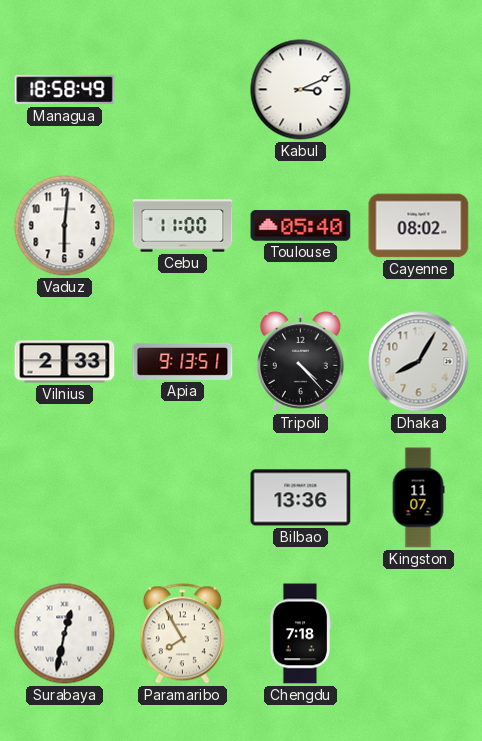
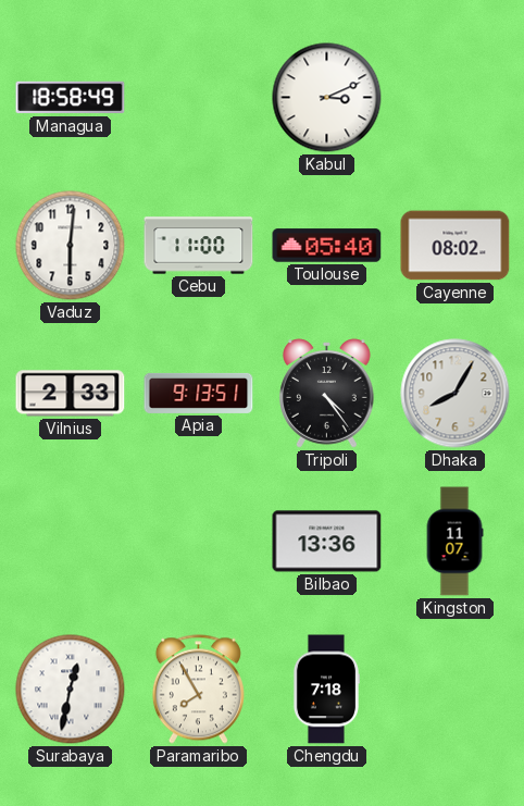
Tripoli: 4:23 -> 4:24
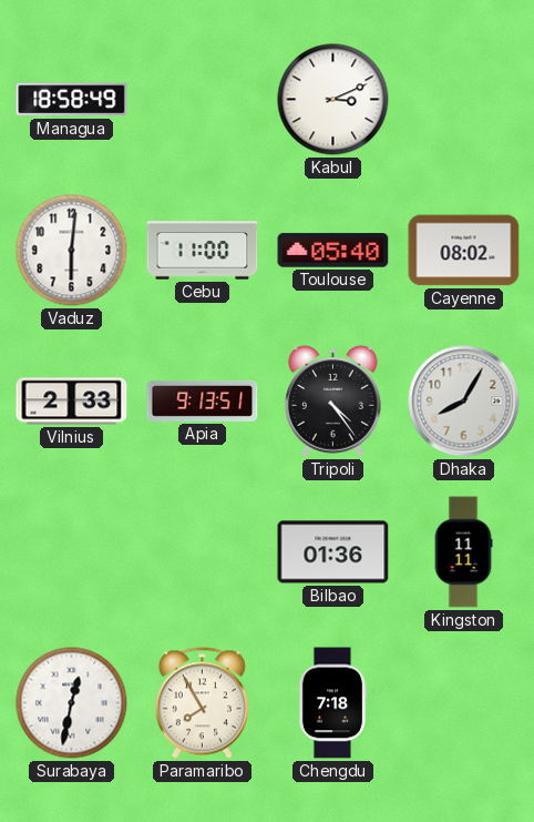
Bilbao: 13:36 -> 01:36
Kingston: 11:07 -> 11:11
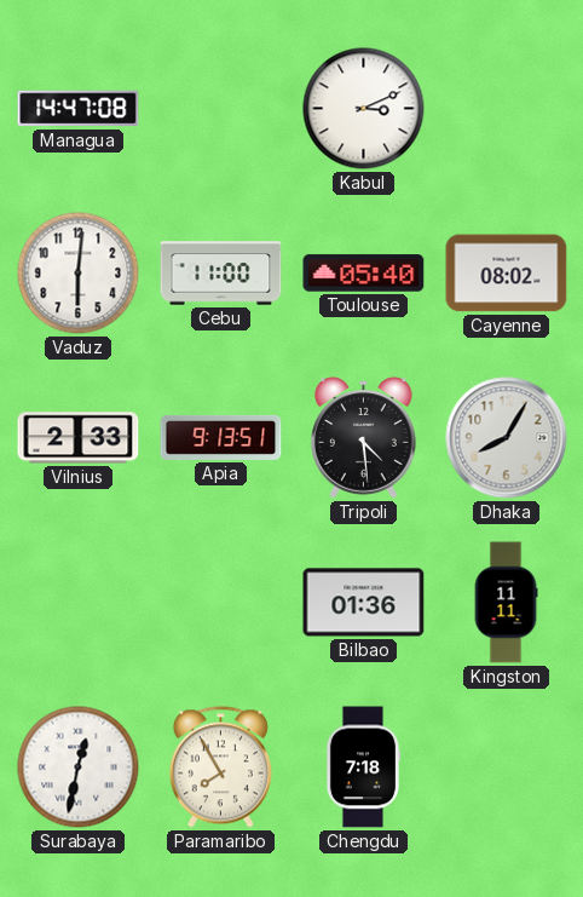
Managua: 18:58 -> 14:47
Tripoli: 4:24 -> 4:29
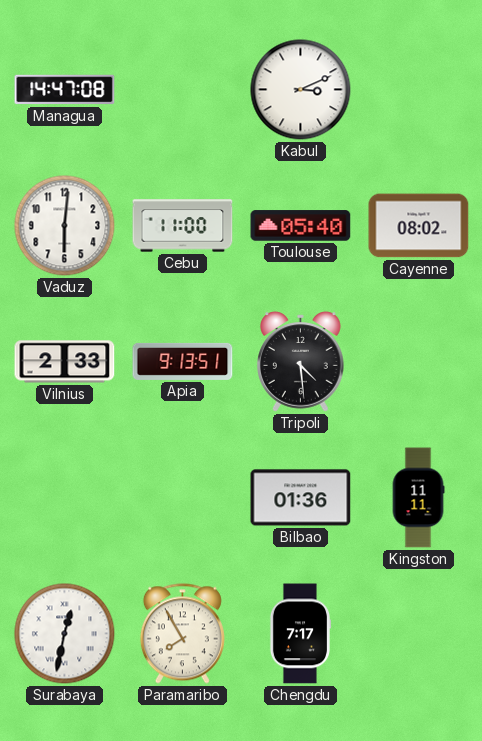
Dhaka: 8:05 -> none
Chengdu: 7:18 -> 7:17
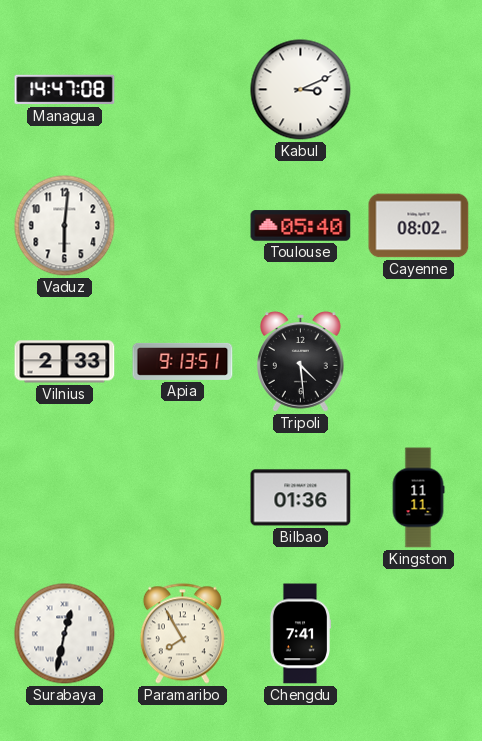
Cebu: 11:00 -> none
Chengdu: 7:17 -> 7:41
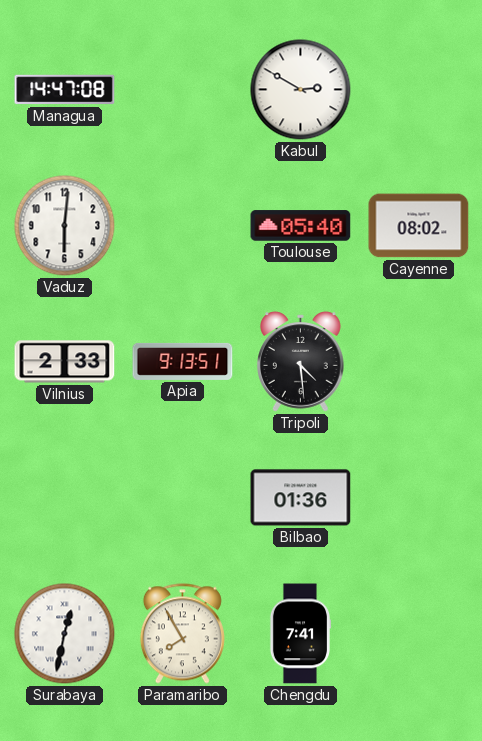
Kabul: 3:11 -> 2:50
Kingston: 11:11 -> none
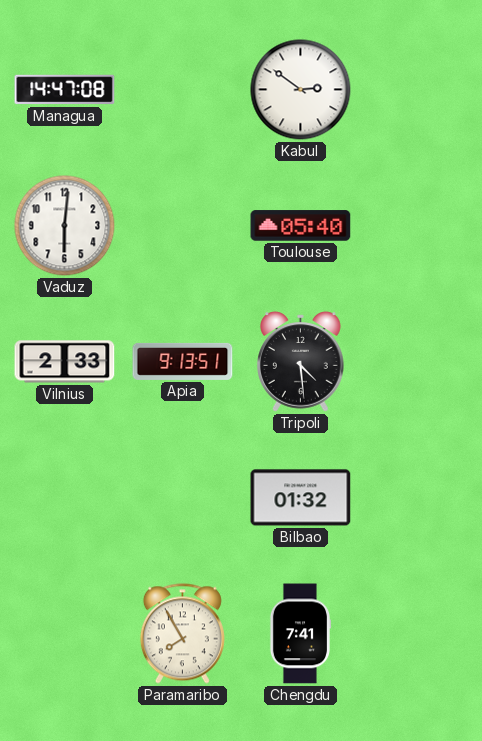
Kabul: 2:50 -> 2:51
Cayenne: 08:02 -> none
Bilbao: 01:36 -> 01:32
Surabaya: 12:32 -> none
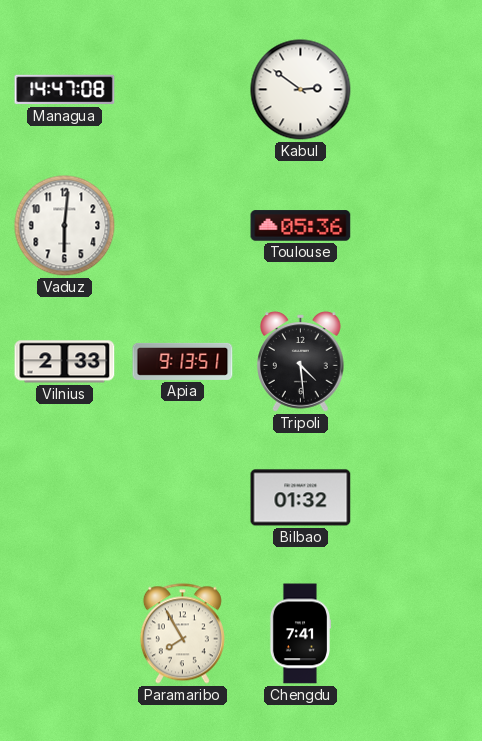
Toulouse: 05:40 -> 05:36
